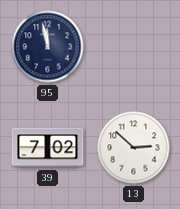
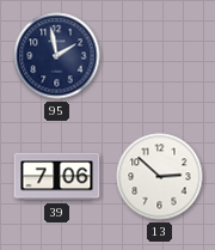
95: 11:58 -> 1:58
39: 7:02 -> 7:06
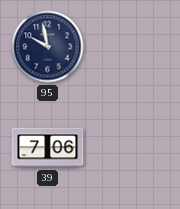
95: 1:58 -> 9:58
13: 2:52 -> none
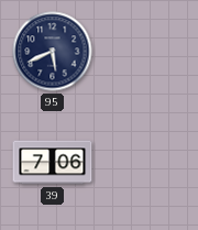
95: 9:58 -> 5:41
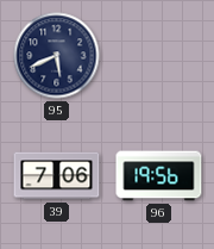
96: none -> 19:56
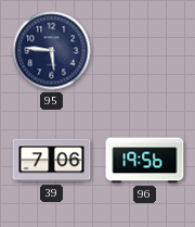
95: 5:41 -> 5:46
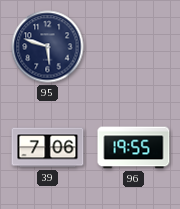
95: 5:46 -> 5:48
96: 19:56 -> 19:55
